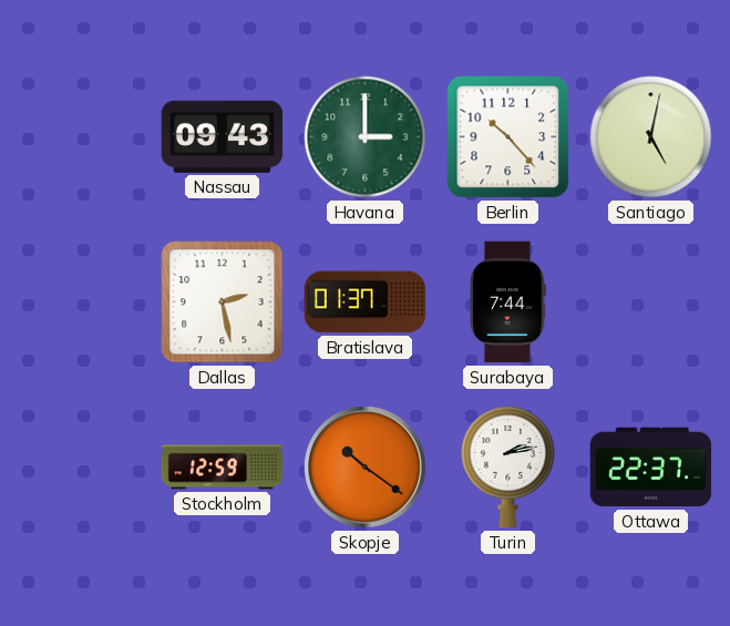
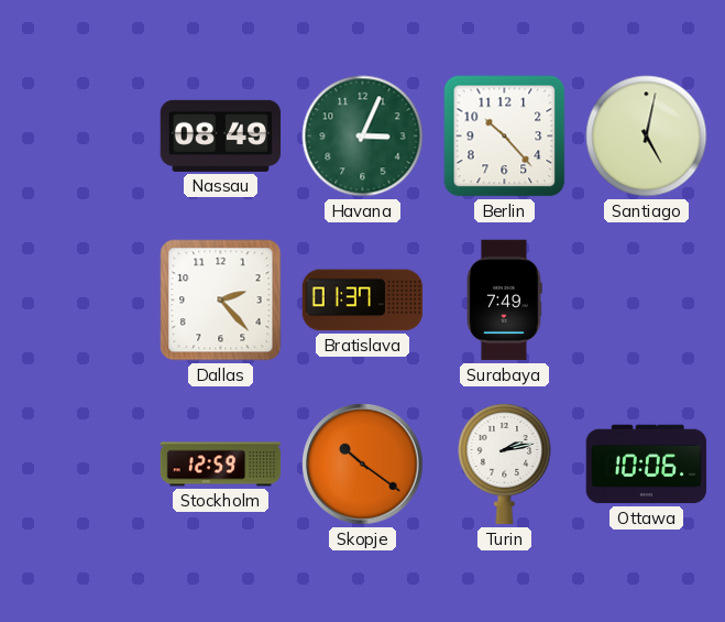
Nassau: 09:43 -> 08:49
Havana: 3:00 -> 3:04
Dallas: 2:28 -> 2:23
Surabaya: 7:44 -> 7:49
Ottawa: 22:37 -> 10:06
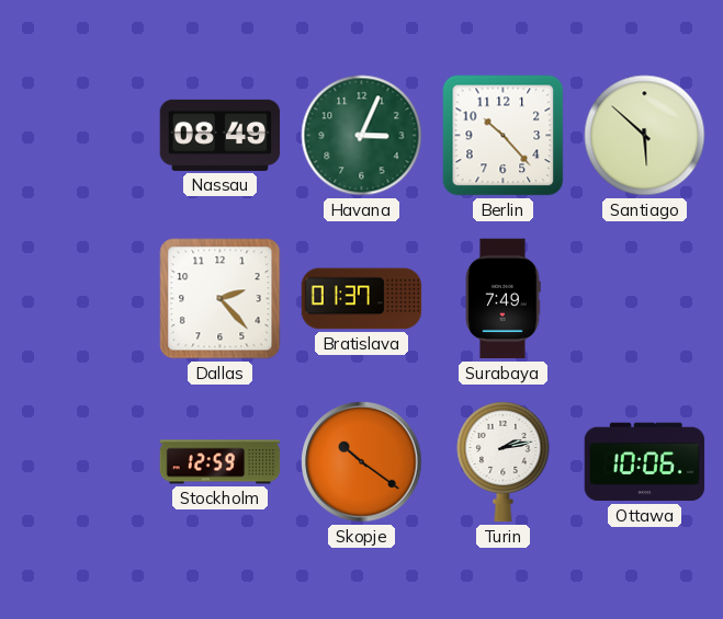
Santiago: 5:02 -> 5:52
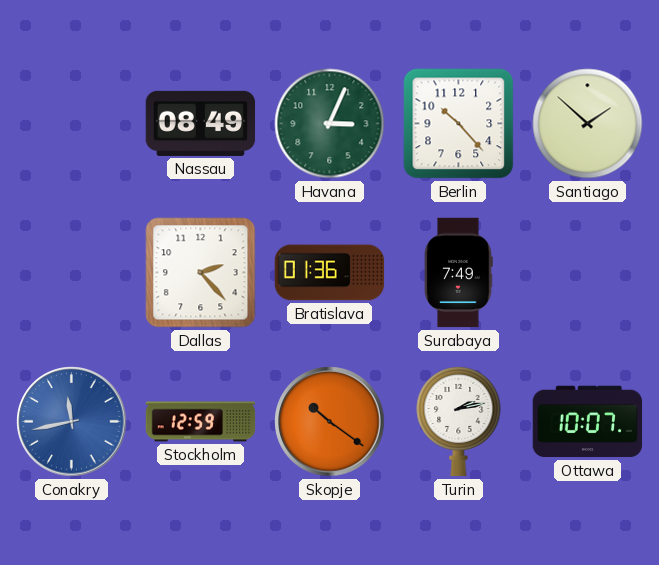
Santiago: 5:52 -> 1:52
Bratislava: 01:37 -> 01:36
Conakry: none -> 11:43
Ottawa: 10:06 -> 10:07
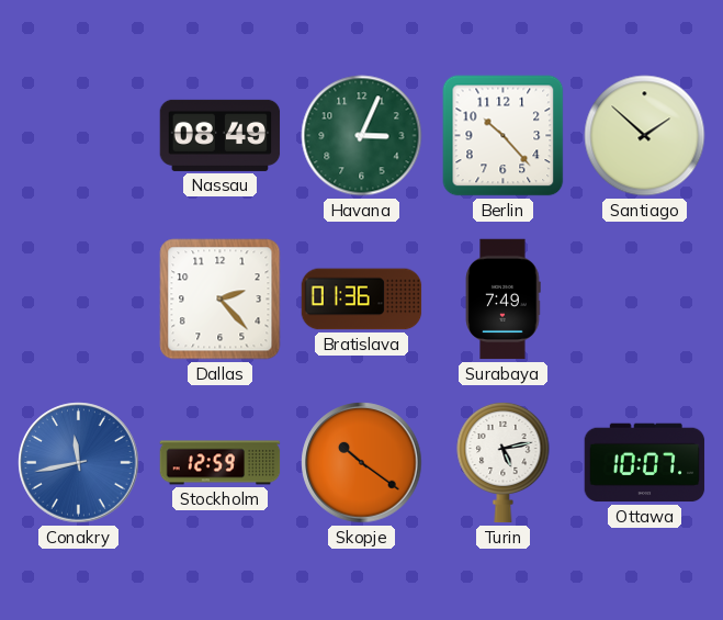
Turin: 2:13 -> 5:13
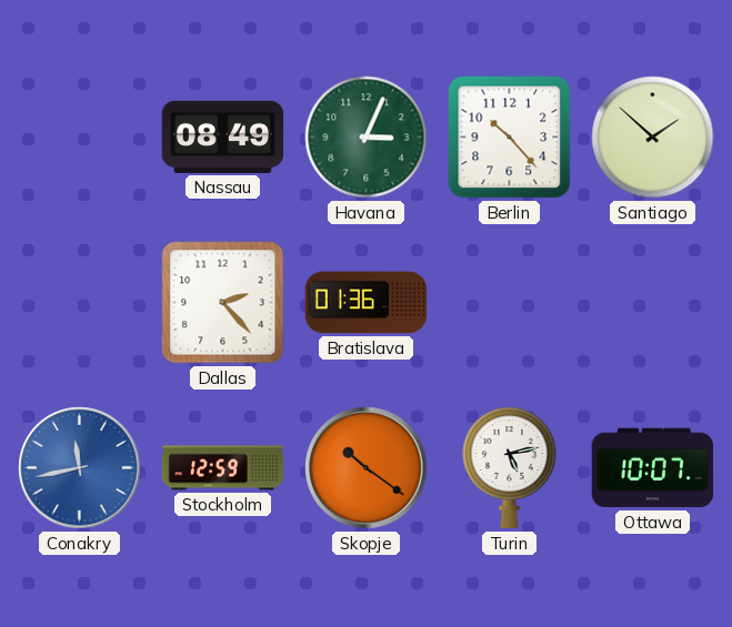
Surabaya: 7:49 -> none
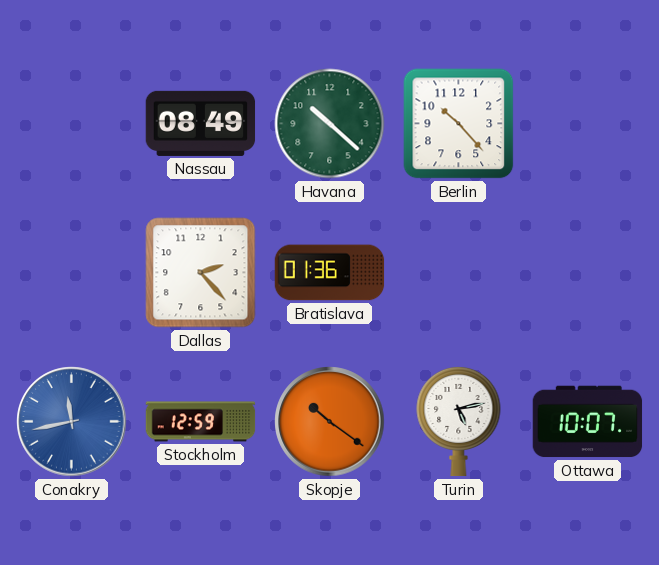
Havana: 3:04 -> 10:22
Santiago: 1:52 -> none
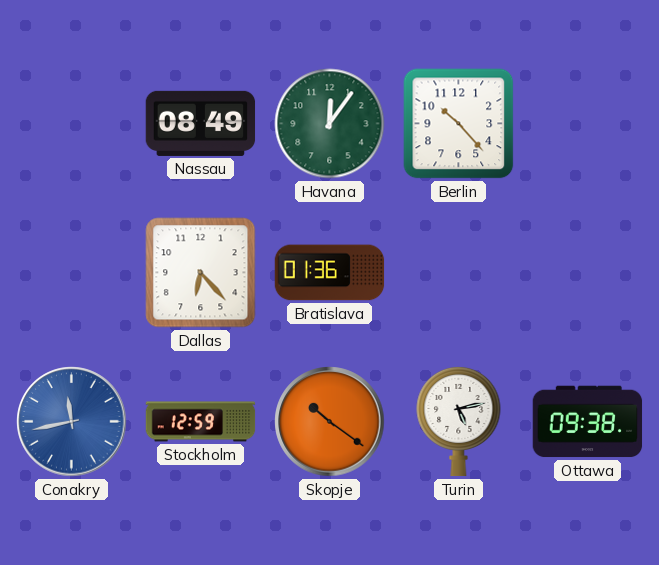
Havana: 10:22 -> 12:06
Dallas: 2:23 -> 6:23
Ottawa: 10:07 -> 09:38
